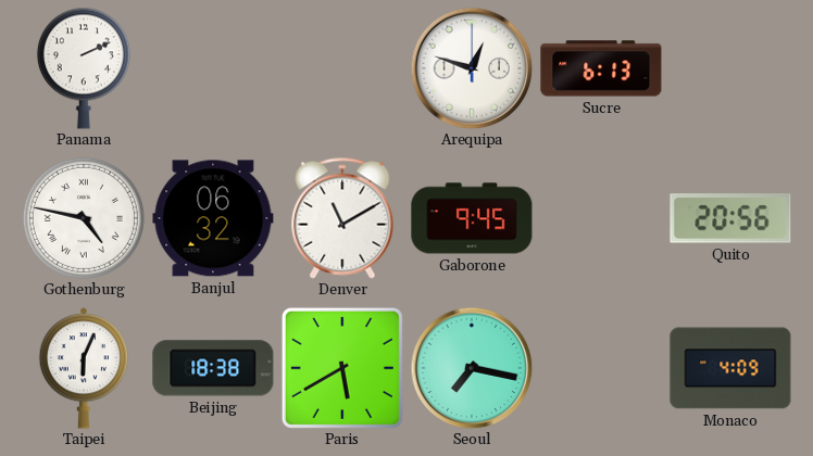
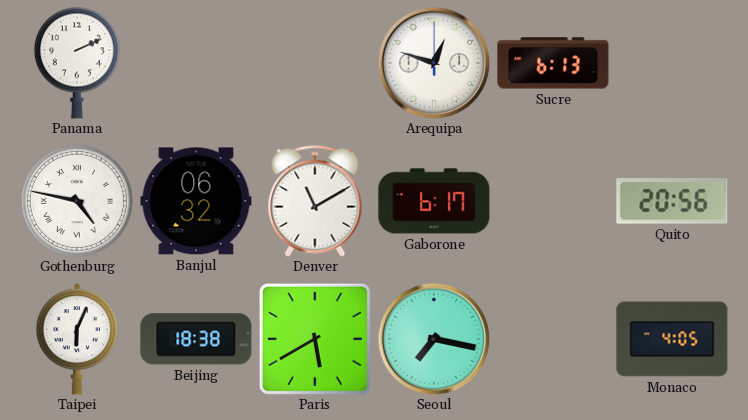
Gaborone: 9:45 -> 6:17
Monaco: 4:09 -> 4:05
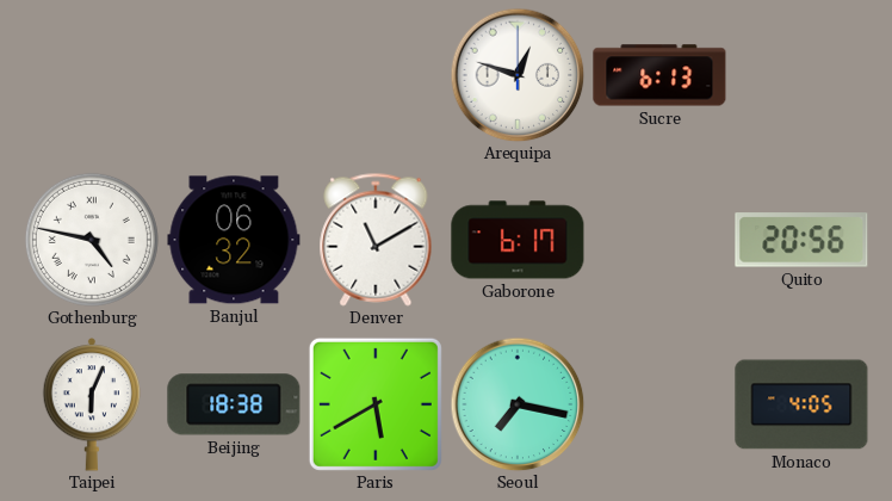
Panama: 2:11 -> none
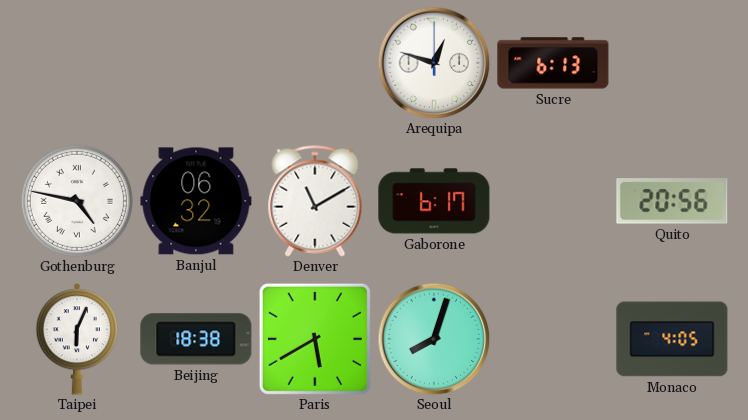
Seoul: 7:17 -> 8:03
